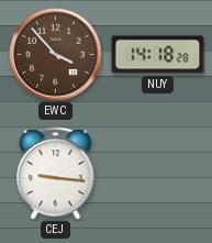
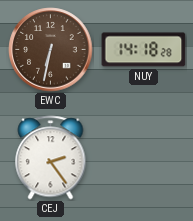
EWC: 3:53 -> 6:32
CEJ: 9:16 -> 2:24
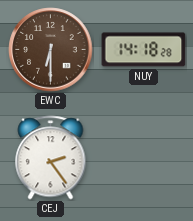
EWC: 6:32 -> 6:30
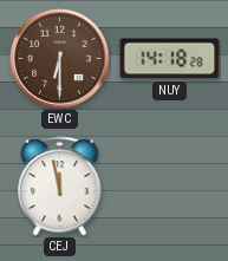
CEJ: 2:24 -> 11:58
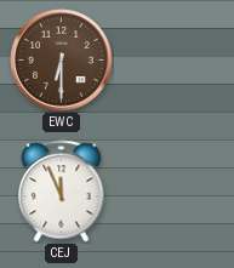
NUY: 14:18 -> none
CEJ: 11:58 -> 11:56
